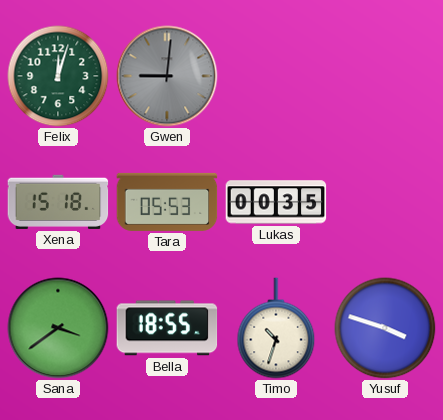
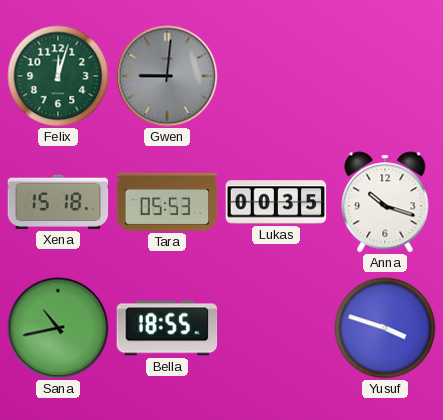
Anna: none -> 10:18
Sana: 3:39 -> 10:43
Timo: 10:33 -> none
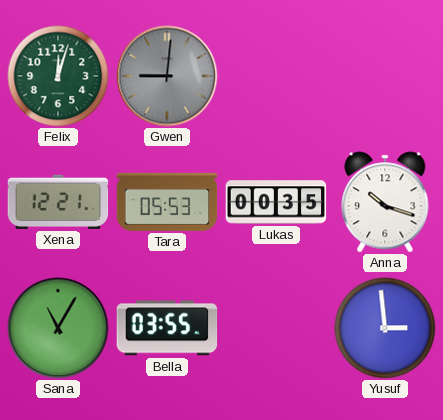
Xena: 15:18 -> 12:21
Sana: 10:43 -> 11:05
Bella: 18:55 -> 03:55
Yusuf: 3:48 -> 2:59
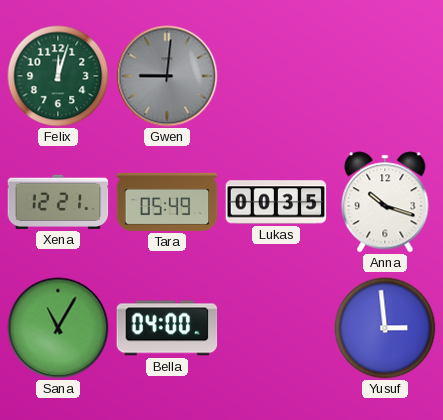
Tara: 05:53 -> 05:49
Bella: 03:55 -> 04:00
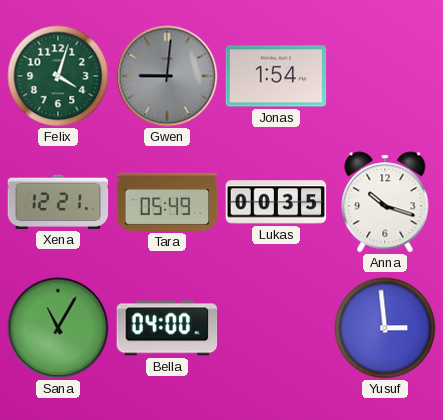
Felix: 12:03 -> 4:03
Jonas: none -> 1:54
